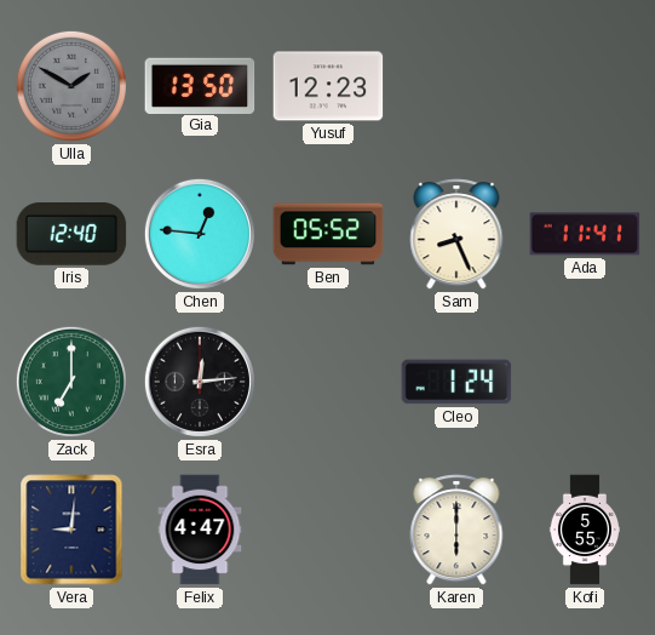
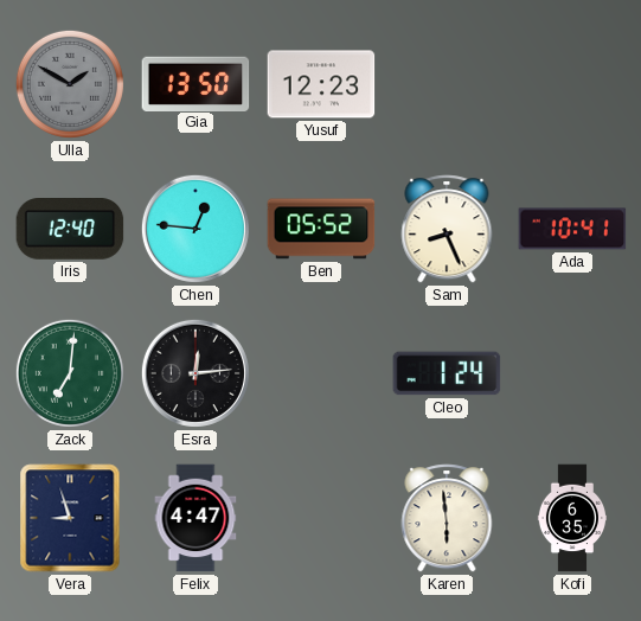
Ada: 11:41 -> 10:41
Zack: 7:00 -> 7:01
Vera: 9:01 -> 8:57
Karen: 6:00 -> 5:59
Kofi: 5:55 -> 6:35
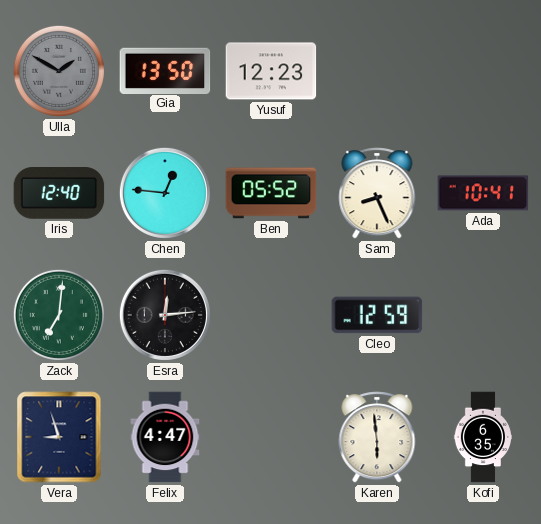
Cleo: 1:24 -> 12:59
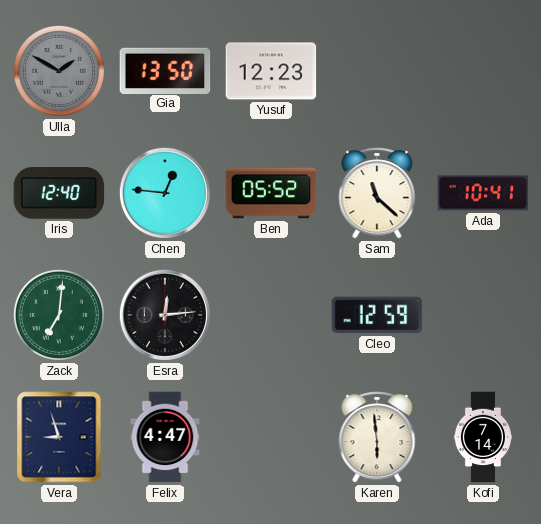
Sam: 8:26 -> 11:22
Kofi: 6:35 -> 7:14
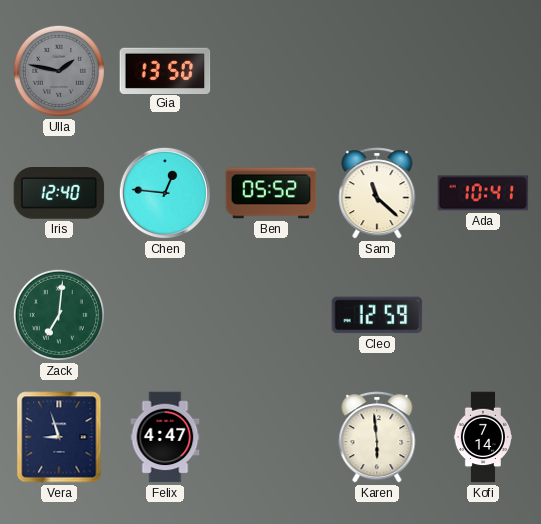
Ulla: 1:50 -> 1:47
Yusuf: 12:23 -> none
Esra: 12:14 -> none
